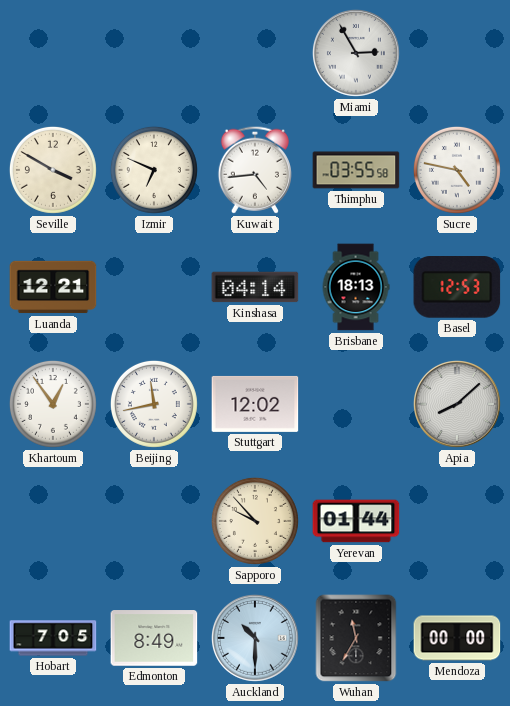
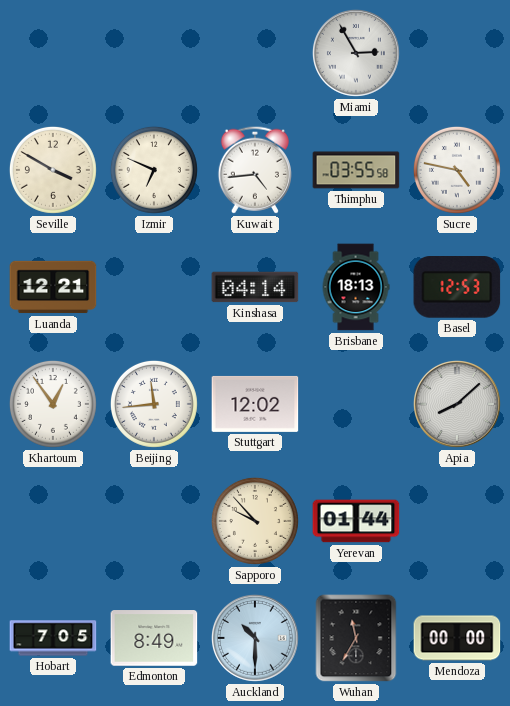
Beijing: 11:43 -> 11:44
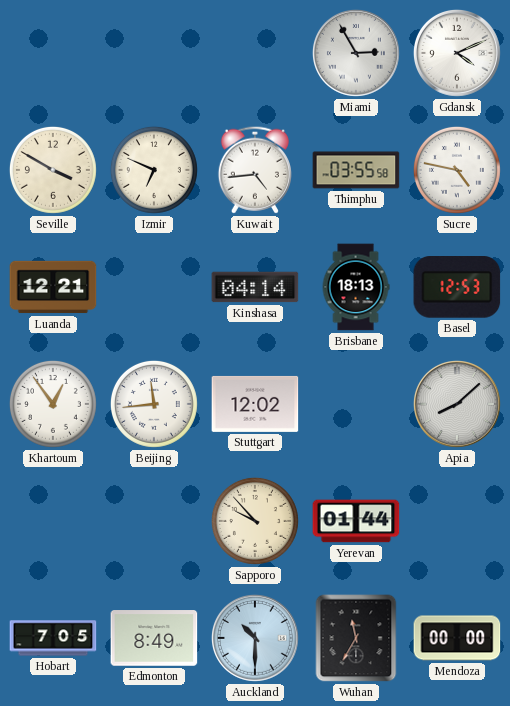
Gdansk: none -> 4:11
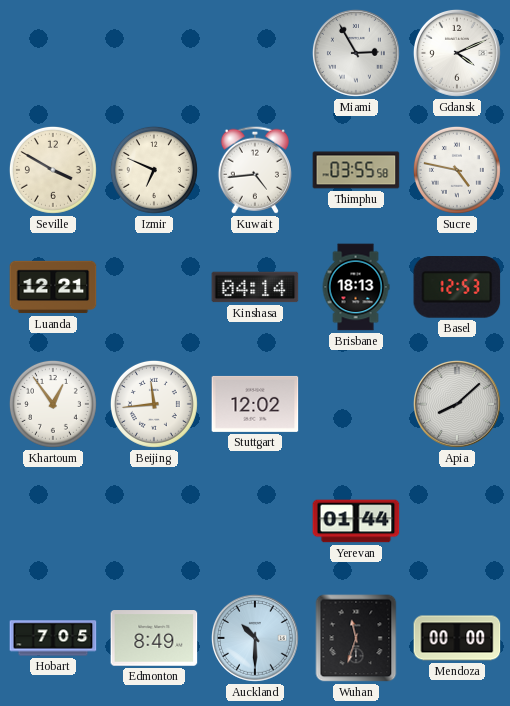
Sapporo: 9:53 -> none
Wuhan: 11:35 -> 11:33
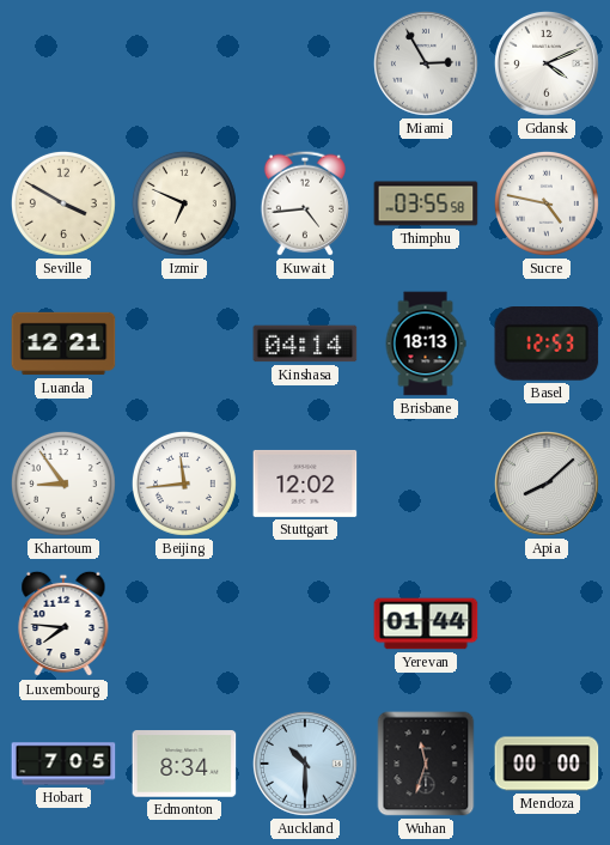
Khartoum: 12:54 -> 8:54
Luxembourg: none -> 7:46
Edmonton: 8:49 -> 8:34
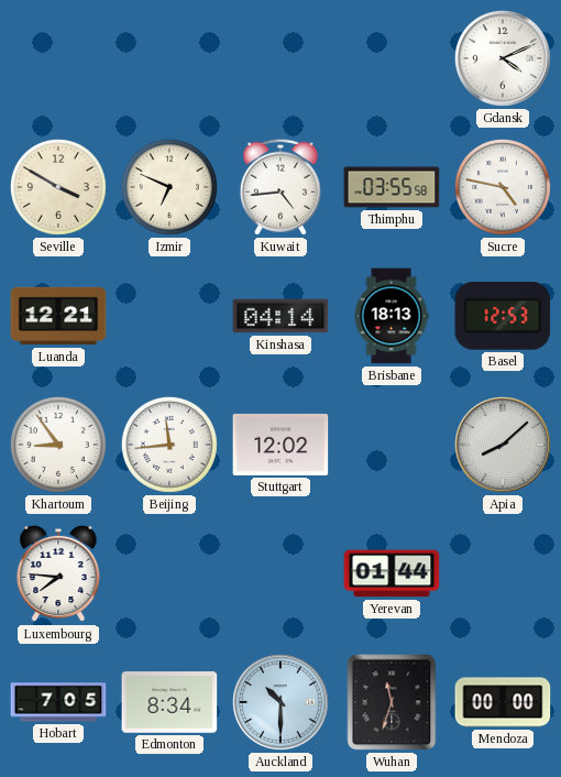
Miami: 2:55 -> none
